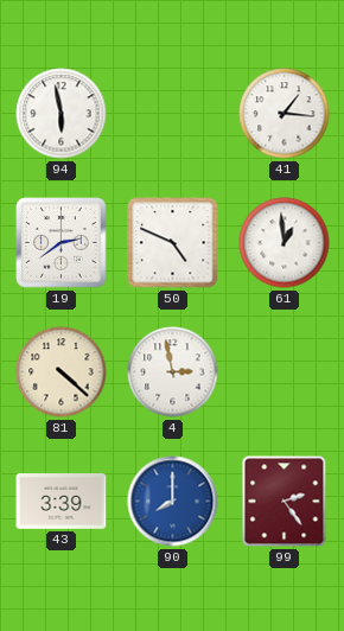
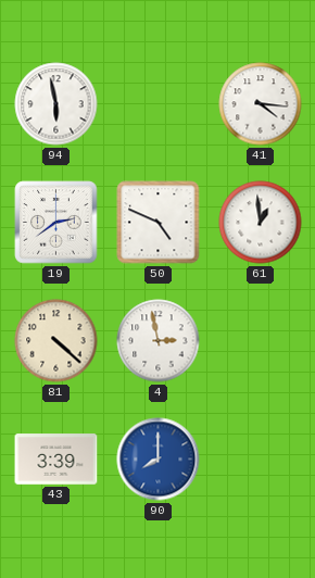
41: 1:16 -> 4:16
99: 2:24 -> none
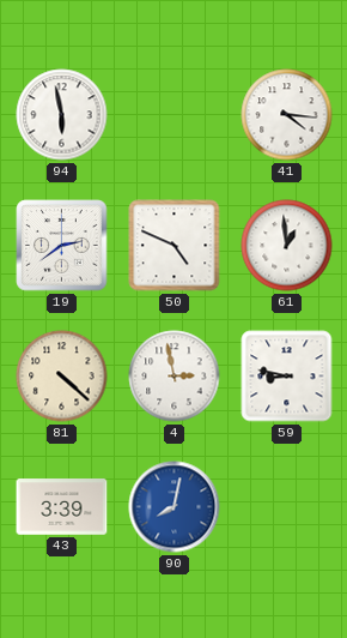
59: none -> 8:47
90: 8:00 -> 8:02
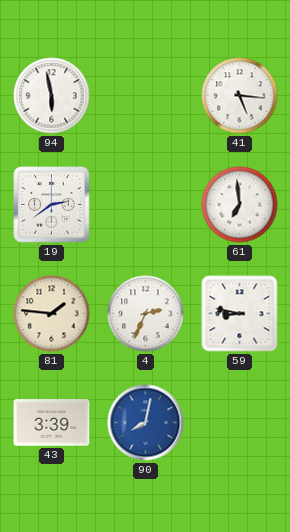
41: 4:16 -> 5:16
50: 4:49 -> none
61: 12:59 -> 6:59
81: 4:22 -> 1:46
4: 2:58 -> 2:34
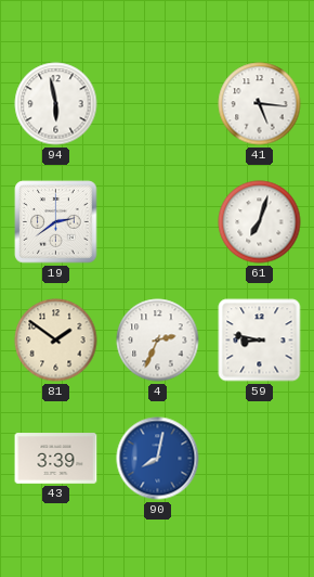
61: 6:59 -> 7:03
81: 1:46 -> 1:51
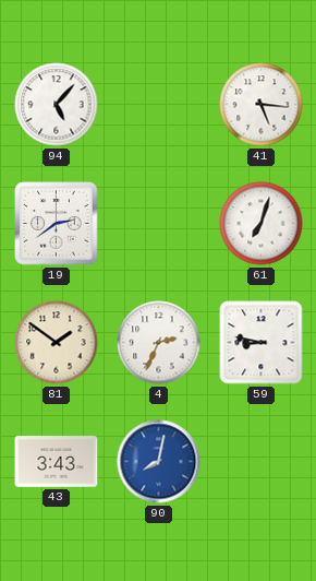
94: 5:58 -> 5:07
43: 3:39 -> 3:43
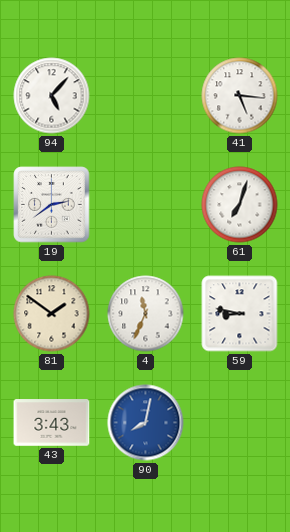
4: 2:34 -> 11:34
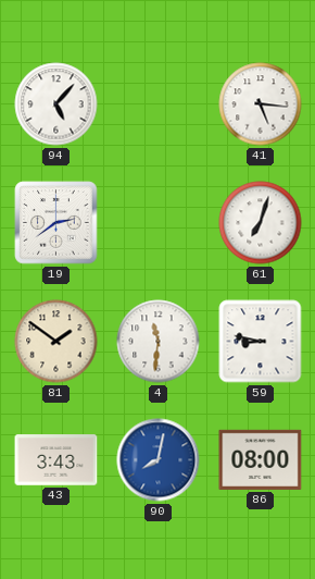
4: 11:34 -> 11:31
86: none -> 08:00
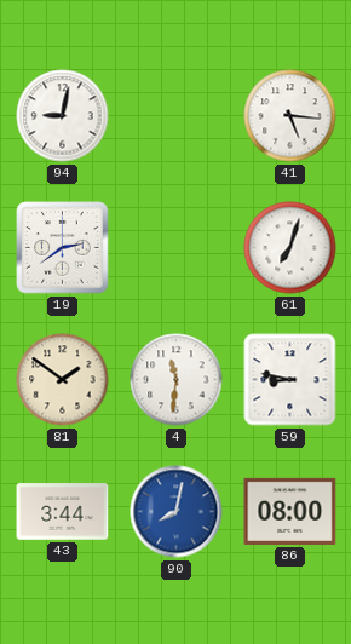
94: 5:07 -> 9:02
43: 3:43 -> 3:44
